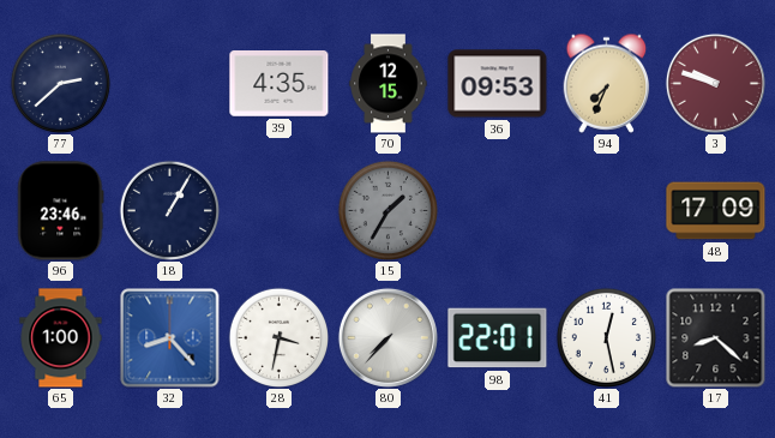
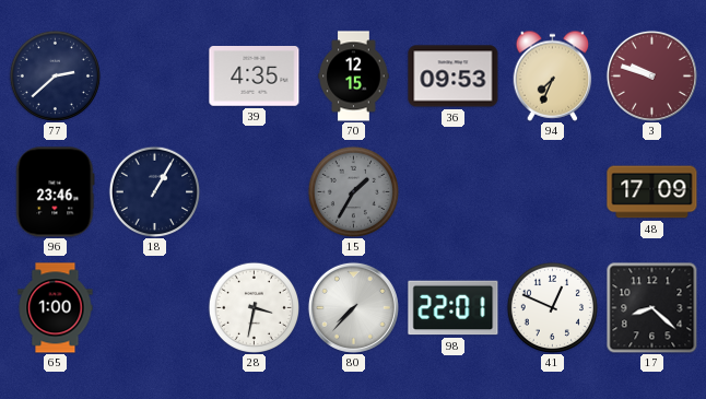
32: 8:23 -> none
41: 12:28 -> 12:49
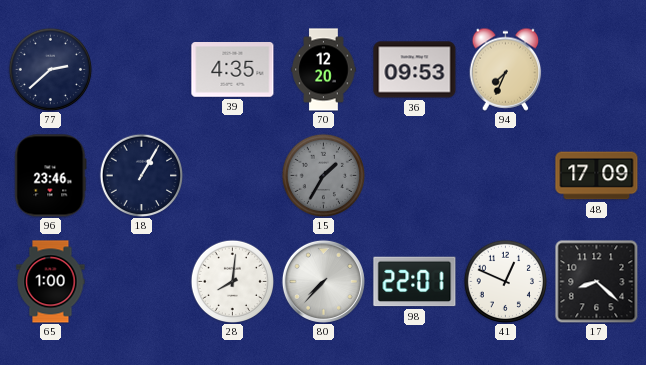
70: 12:15 -> 12:20
3: 9:48 -> none
28: 3:32 -> 8:01
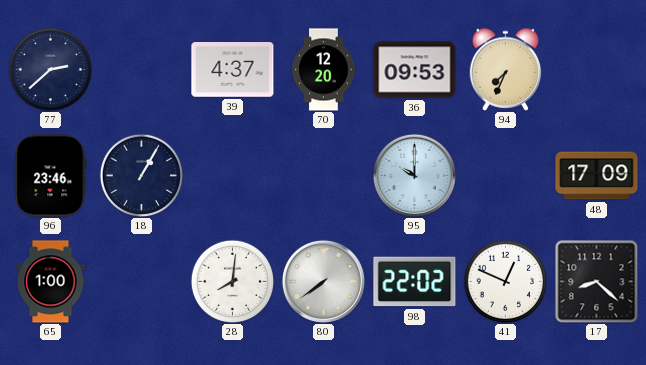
39: 4:35 -> 4:37
15: 1:35 -> none
95: none -> 10:00
80: 7:37 -> 7:39
98: 22:01 -> 22:02
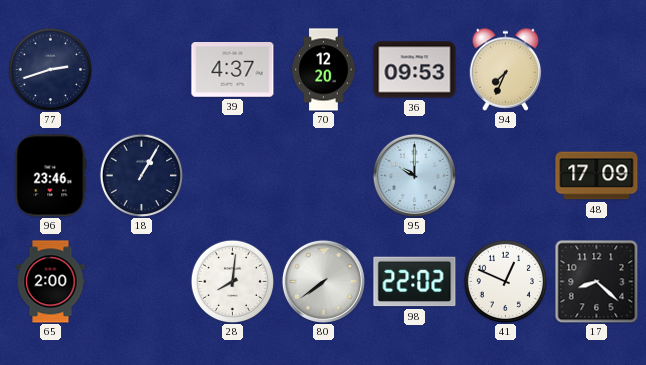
77: 2:38 -> 2:42
65: 1:00 -> 2:00
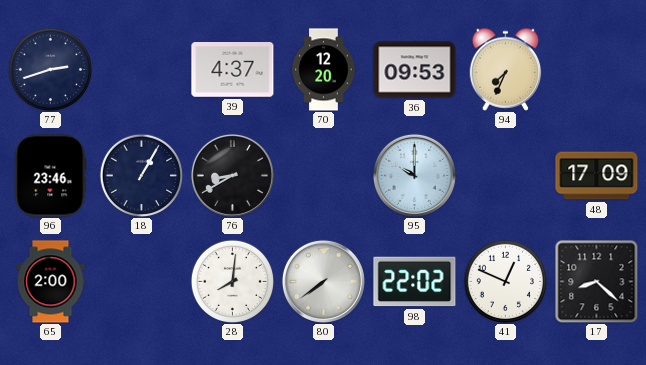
76: none -> 8:40
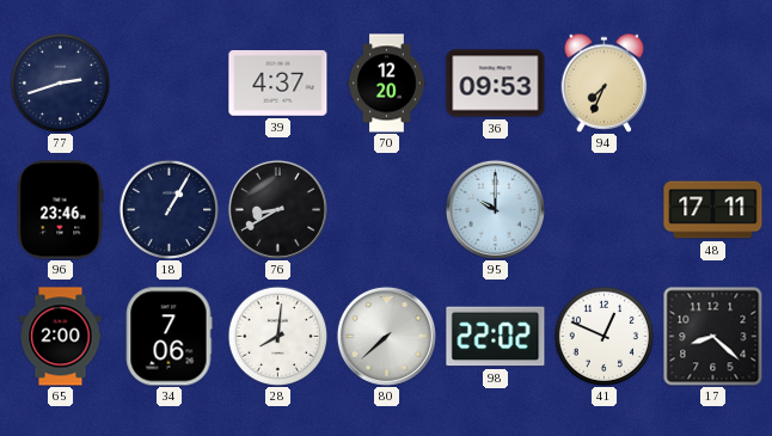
48: 17:09 -> 17:11
34: none -> 7:06
80: 7:39 -> 7:38
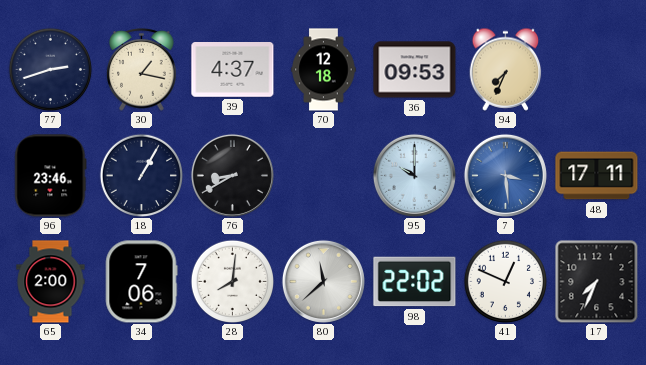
30: none -> 1:17
70: 12:20 -> 12:18
7: none -> 3:29
80: 7:38 -> 11:38
17: 8:22 -> 7:34
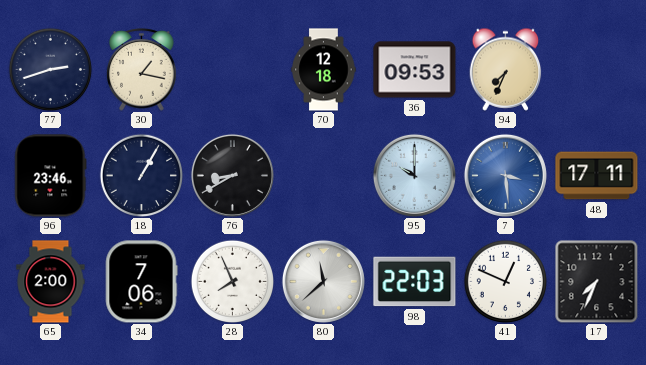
39: 4:37 -> none
28: 8:01 -> 7:56
98: 22:02 -> 22:03
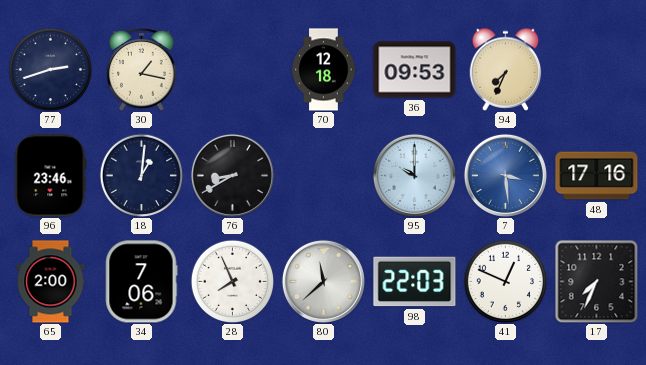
18: 1:05 -> 1:01
48: 17:11 -> 17:16
